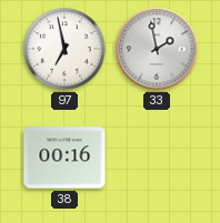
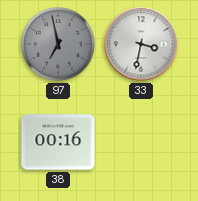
97 dial: white -> grey
33: 1:58 -> 3:32
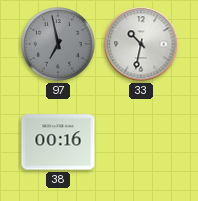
33: 3:32 -> 10:32
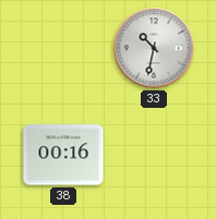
97: 6:58 -> none
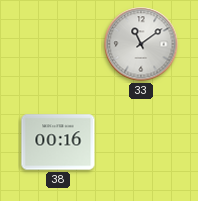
33: 10:32 -> 11:09
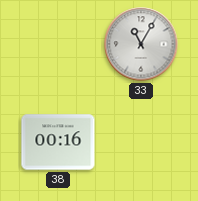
33: 11:09 -> 11:05
